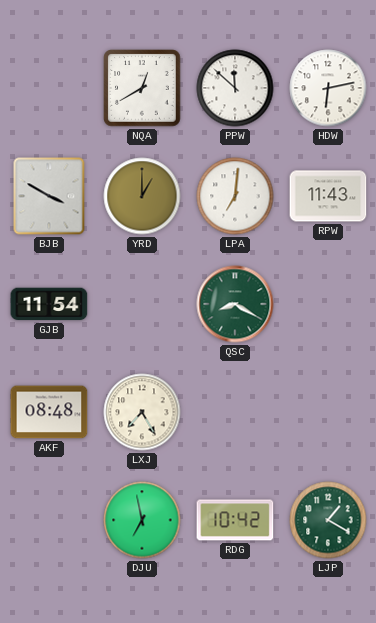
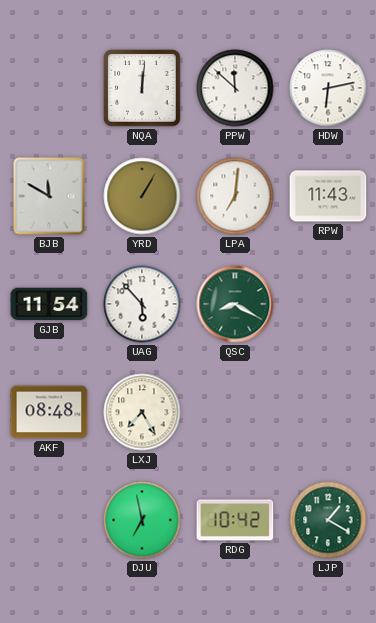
NQA: 12:40 -> 12:01
BJB: 3:50 -> 11:50
YRD: 1:00 -> 1:05
UAG: none -> 5:53
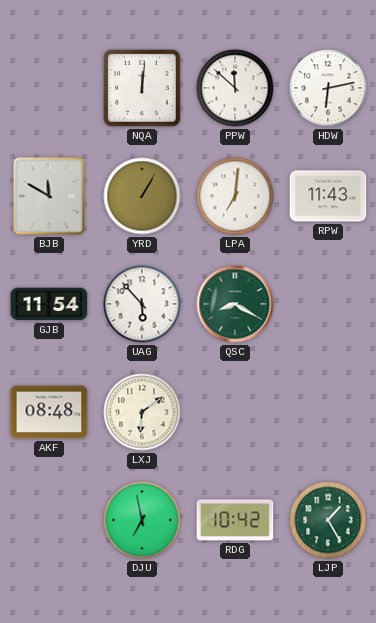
LXJ: 7:25 -> 6:09
LJP: 1:20 -> 1:25
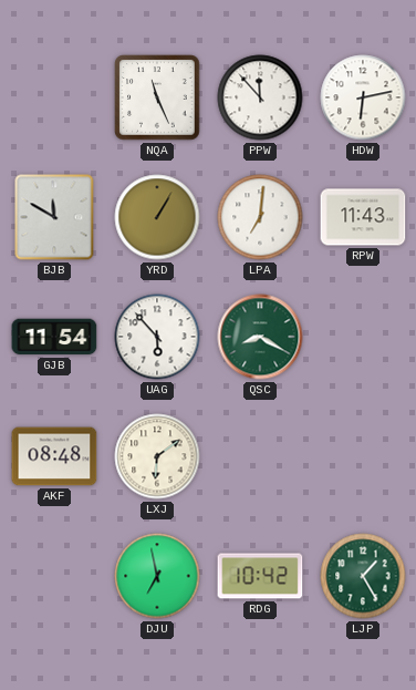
NQA: 12:01 -> 11:26
PPW: 11:52 -> 11:53
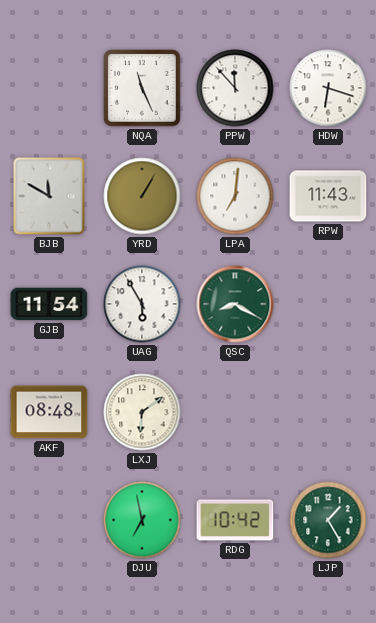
HDW: 6:13 -> 6:18
UAG: 5:53 -> 5:55
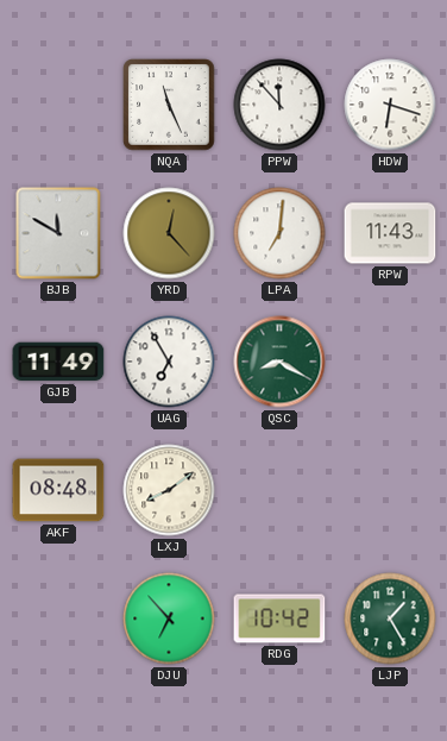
YRD: 1:05 -> 12:23
GJB: 11:54 -> 11:49
UAG: 5:55 -> 6:55
LXJ: 6:09 -> 8:09
DJU: 6:58 -> 6:53
